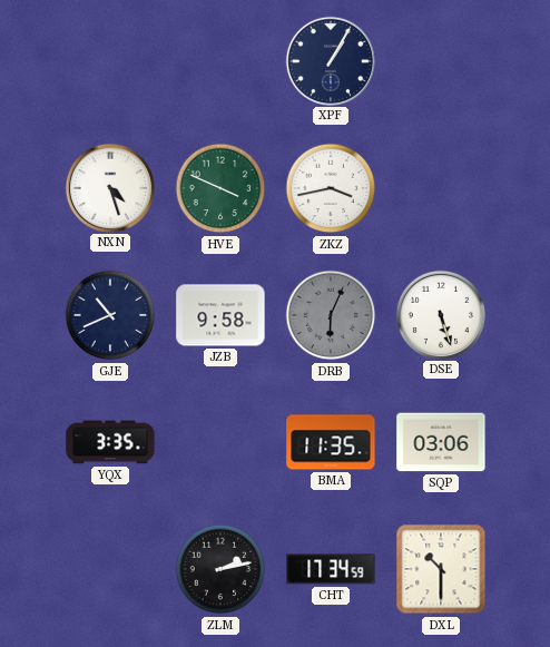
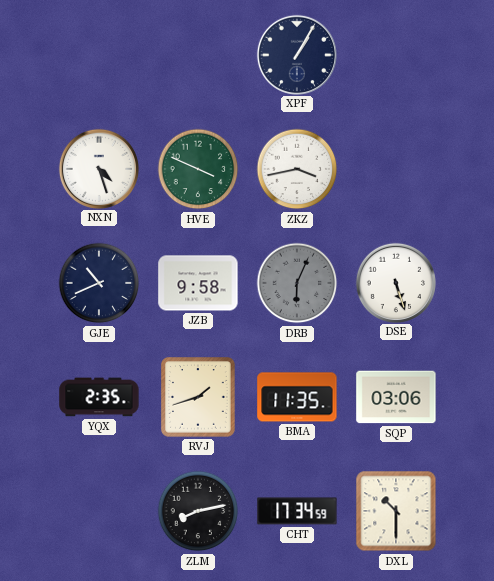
YQX: 3:35 -> 2:35
RVJ: none -> 1:42
ZLM: 2:13 -> 8:13
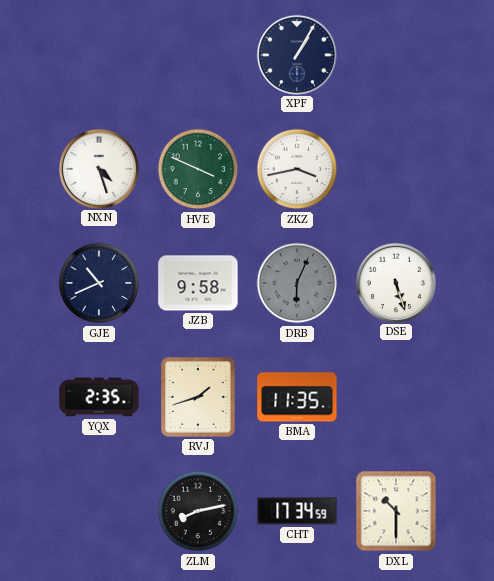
SQP: 03:06 -> none
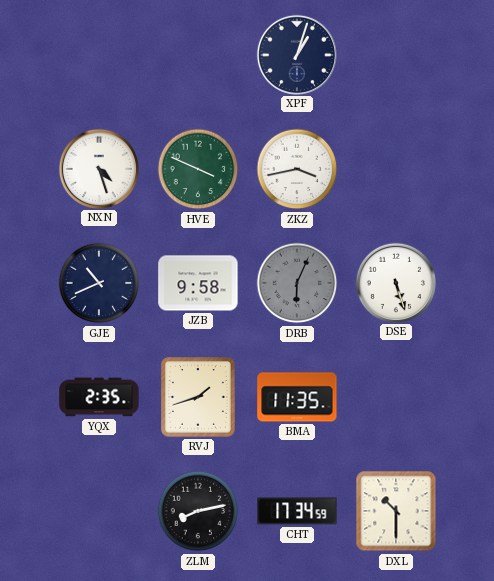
XPF: 1:05 -> 1:03
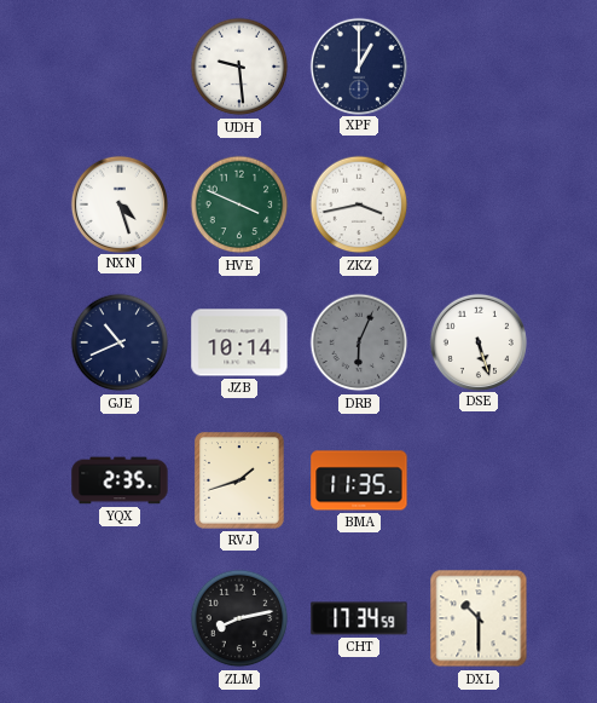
UDH: none -> 9:29
XPF: 1:03 -> 1:00
JZB: 9:58 -> 10:14
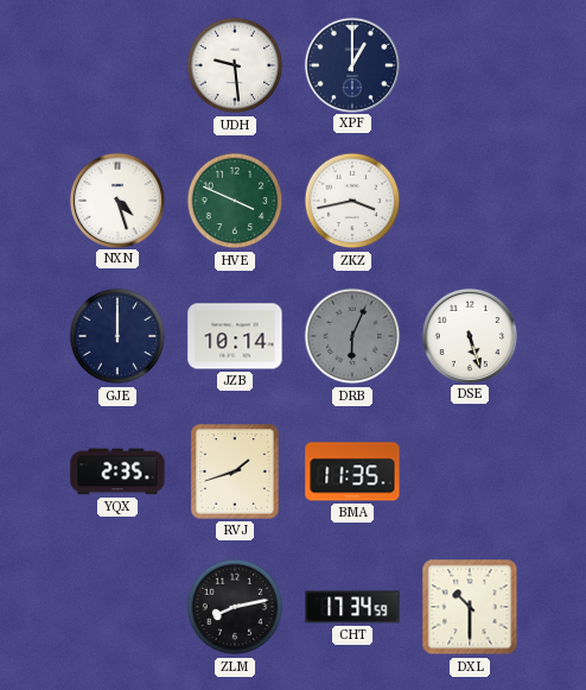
GJE: 10:41 -> 12:00
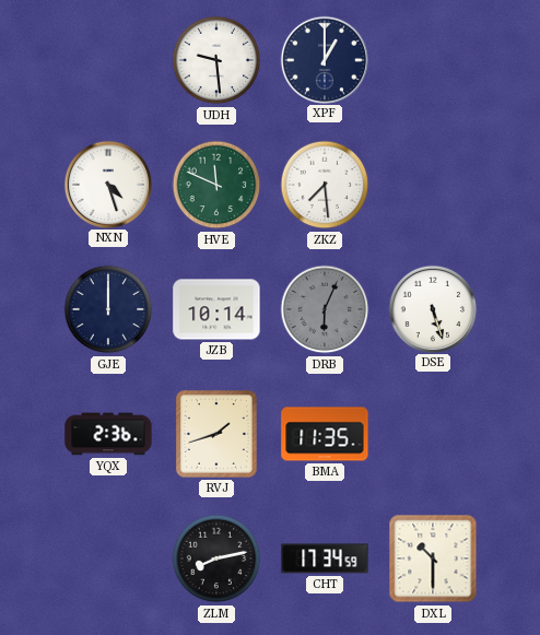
HVE: 3:49 -> 11:49
ZKZ: 3:43 -> 7:29
YQX: 2:35 -> 2:36
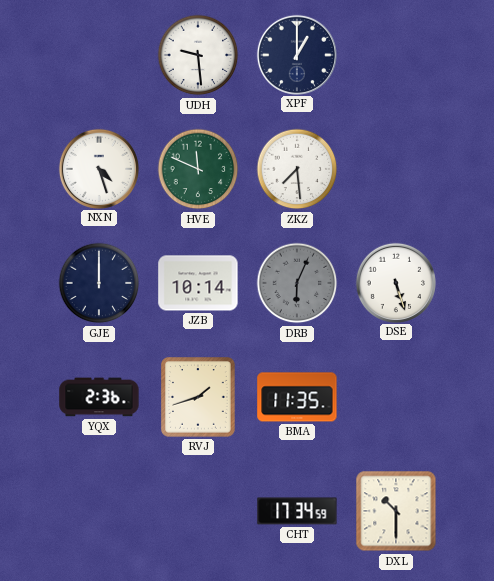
ZLM: 8:13 -> none
